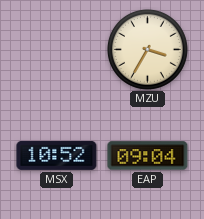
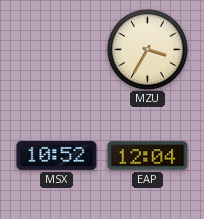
EAP: 09:04 -> 12:04
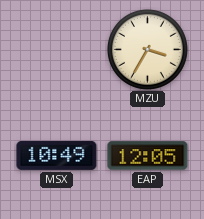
MSX: 10:52 -> 10:49
EAP: 12:04 -> 12:05
